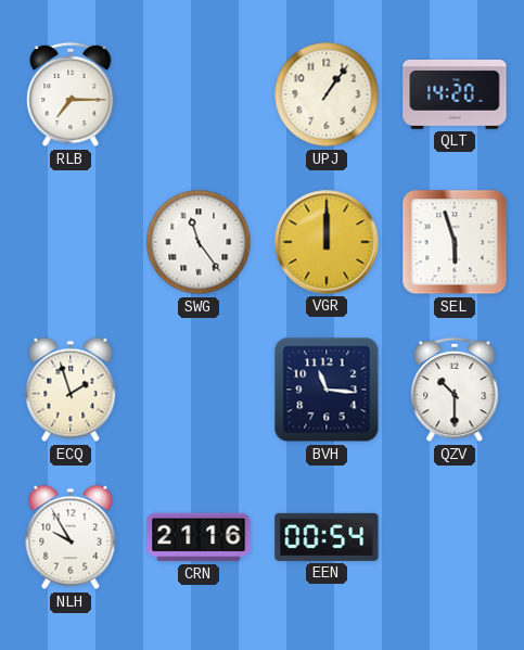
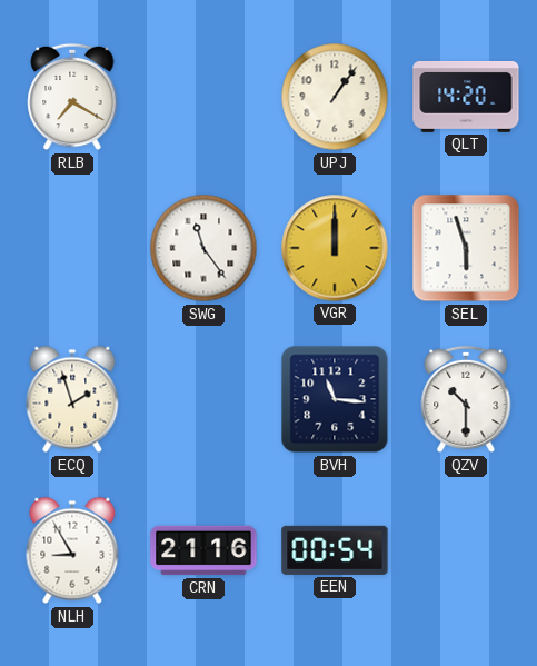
RLB: 7:15 -> 7:20
NLH: 9:55 -> 8:55
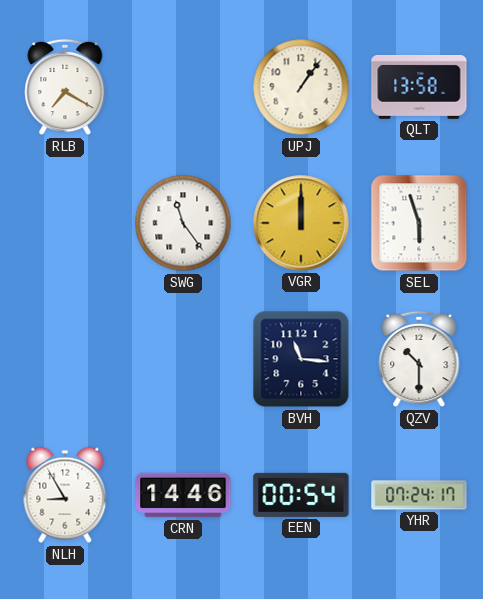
QLT: 14:20 -> 13:58
ECQ: 1:57 -> none
CRN: 21:16 -> 14:46
YHR: none -> 07:24
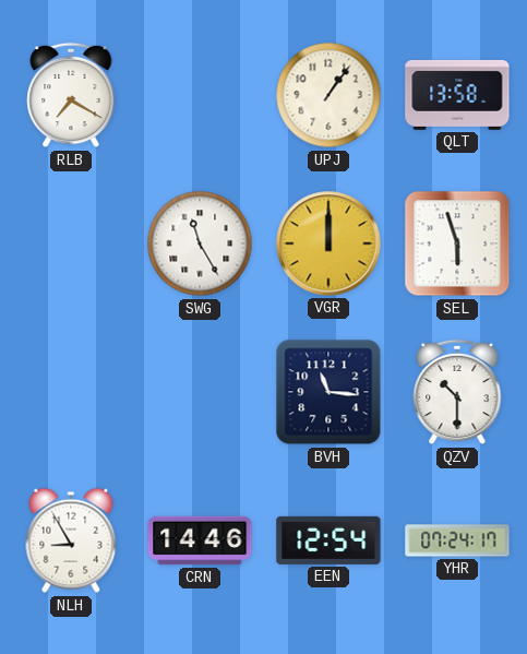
SWG: 11:24 -> 11:25
EEN: 00:54 -> 12:54
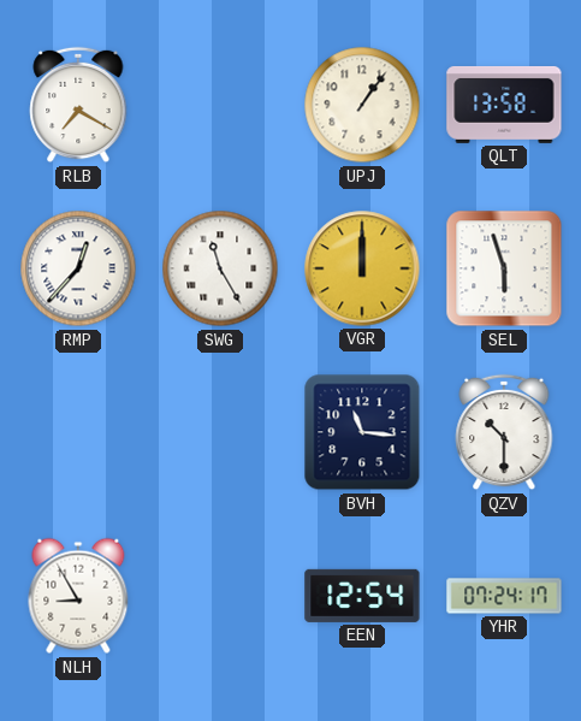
RMP: none -> 12:37
CRN: 14:46 -> none
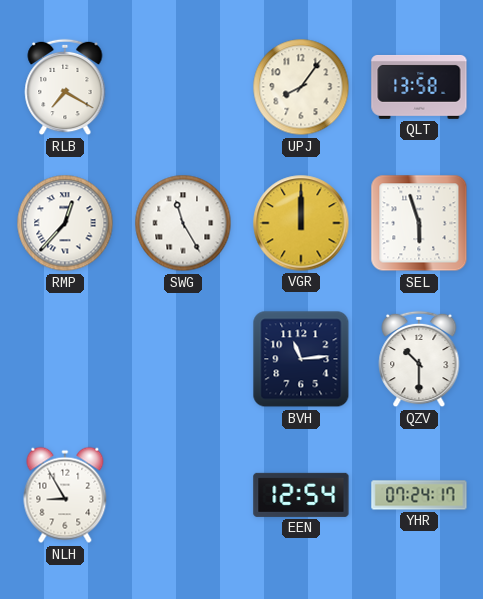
UPJ: 1:06 -> 8:06
BVH: 11:16 -> 11:14
